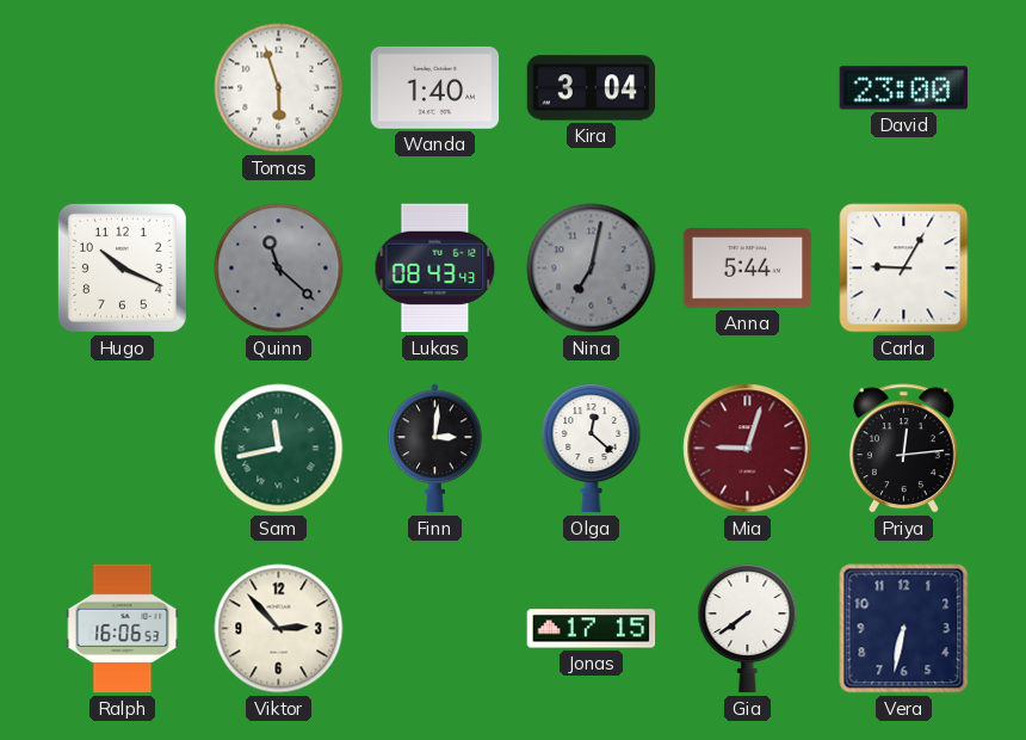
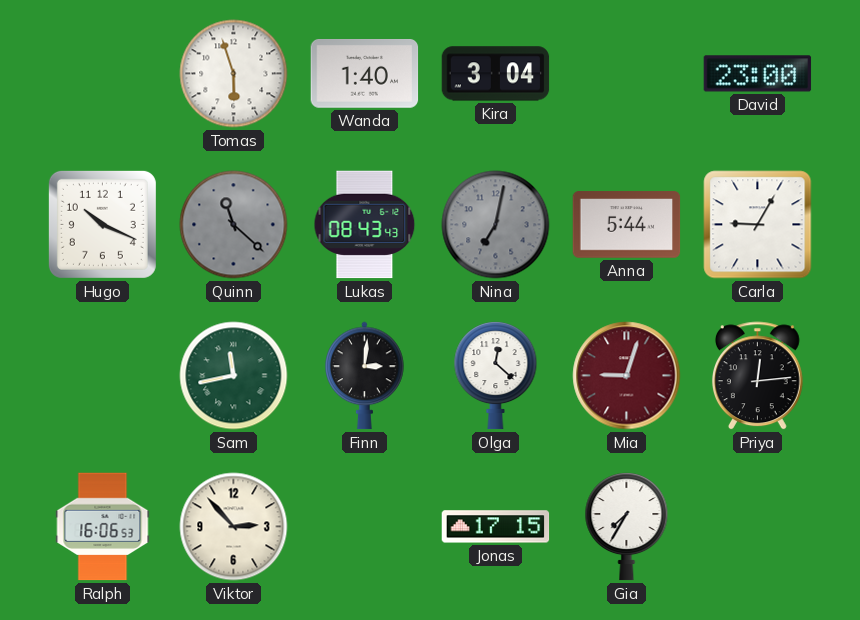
Gia: 7:39 -> 7:35
Vera: 6:32 -> none
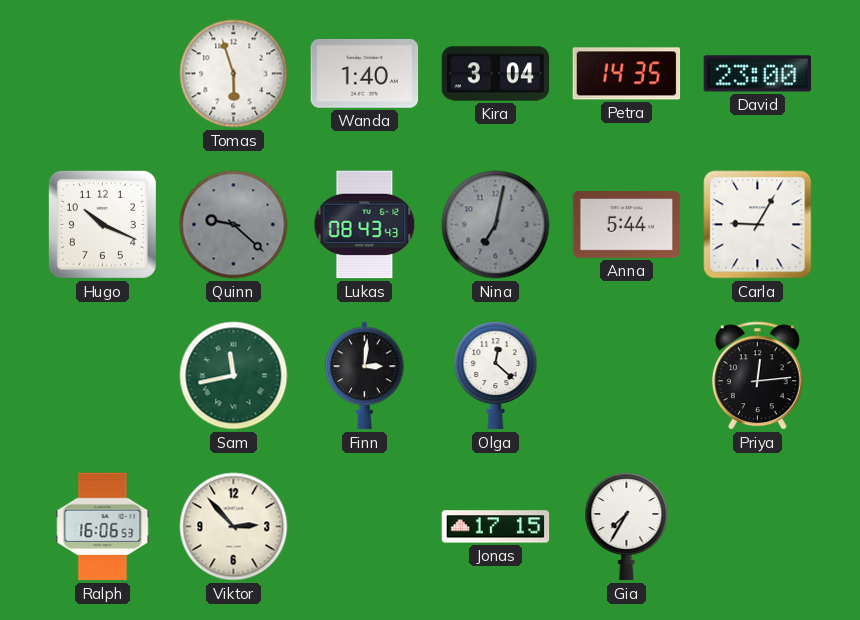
Petra: none -> 14:35
Quinn: 11:22 -> 9:22
Mia: 9:03 -> none
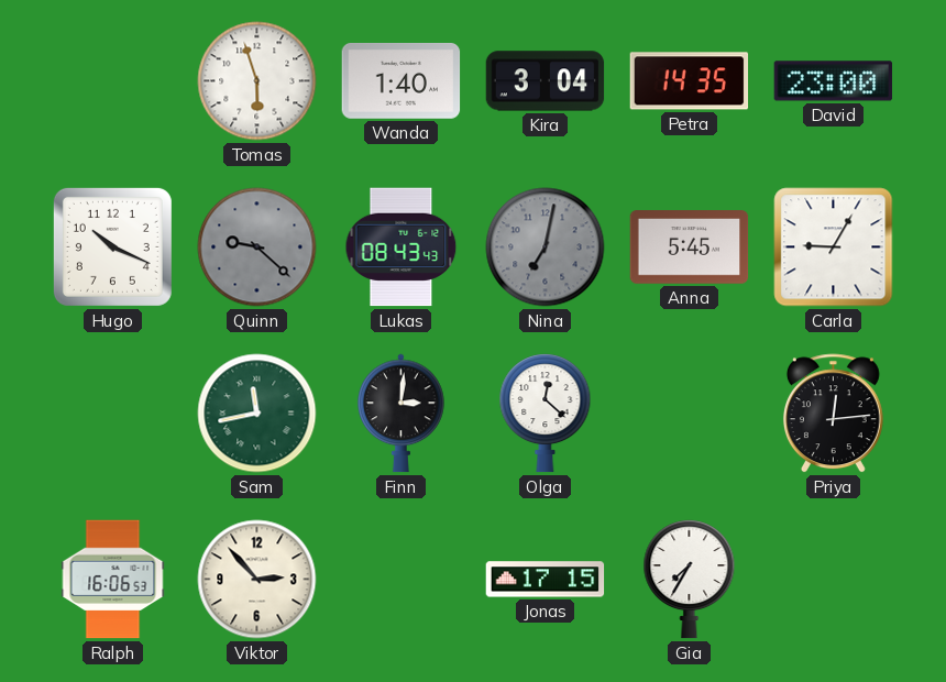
Anna: 5:44 -> 5:45
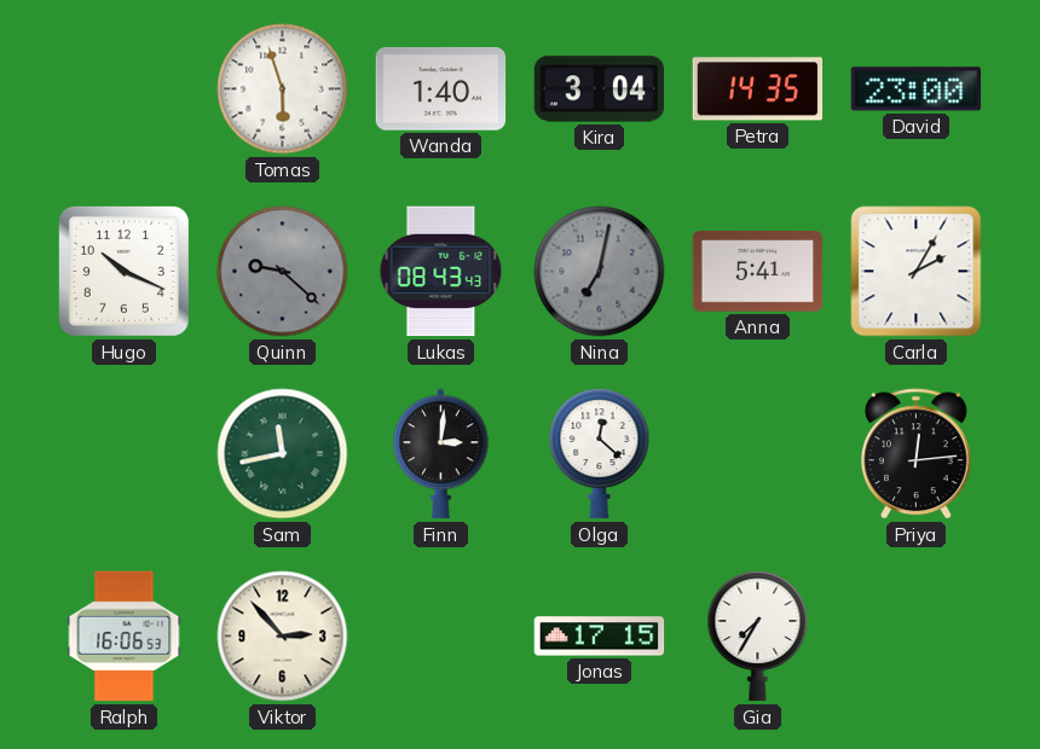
Anna: 5:45 -> 5:41
Carla: 9:05 -> 2:05
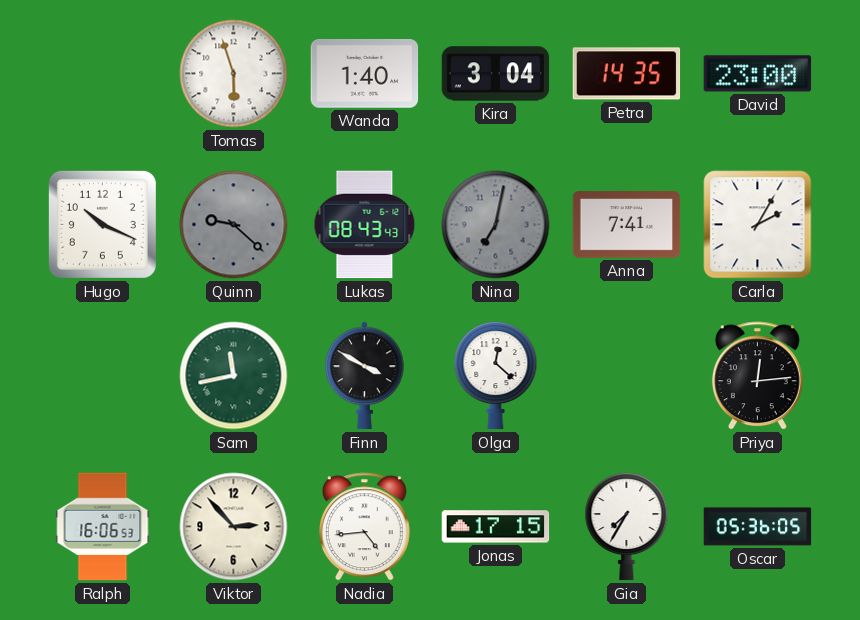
Anna: 5:41 -> 7:41
Finn: 3:01 -> 3:50
Nadia: none -> 4:44
Oscar: none -> 05:36
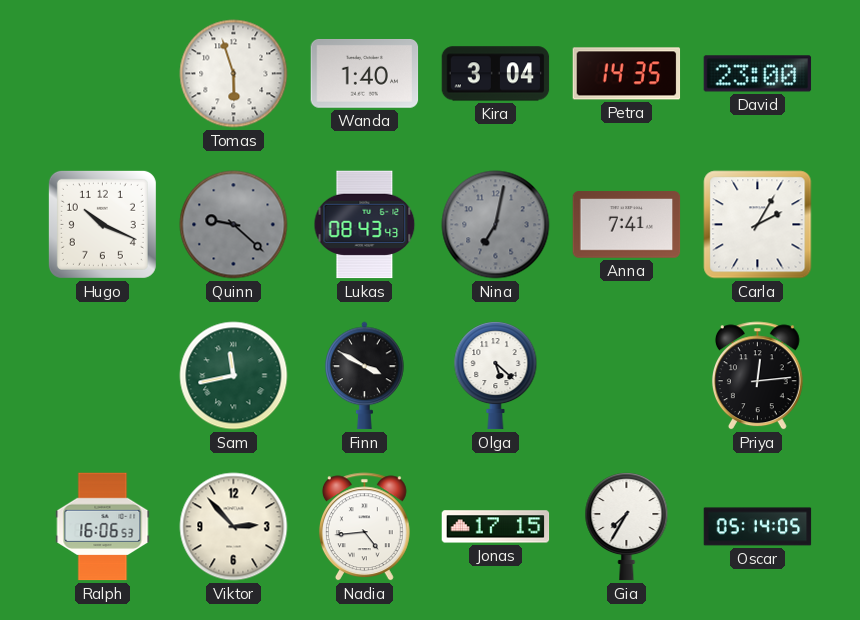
Olga: 12:22 -> 5:22
Oscar: 05:36 -> 05:14
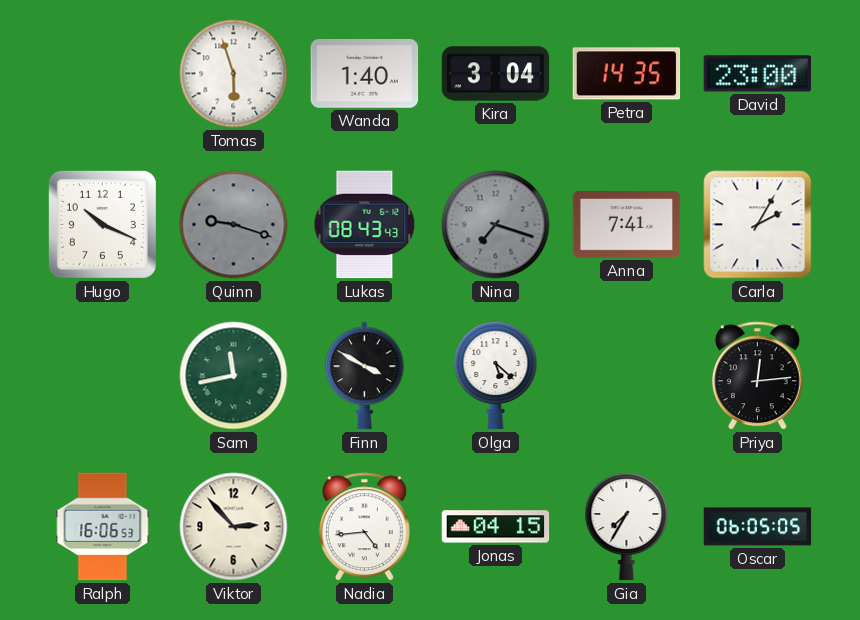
Quinn: 9:22 -> 9:18
Nina: 7:02 -> 7:18
Jonas: 17:15 -> 04:15
Oscar: 05:14 -> 06:05
